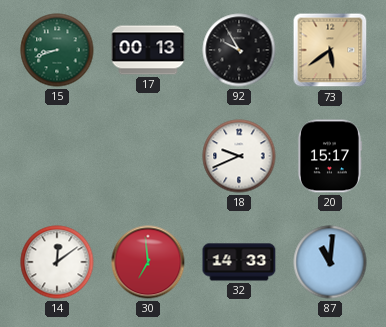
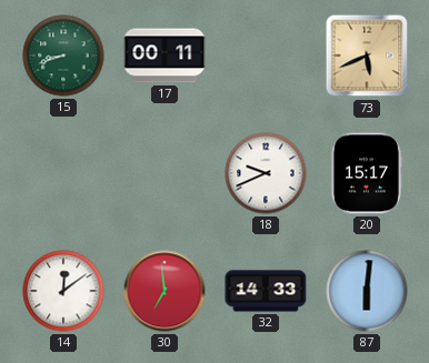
17: 00:13 -> 00:11
92: 9:55 -> none
73: 5:39 -> 5:41
87: 11:01 -> 6:01
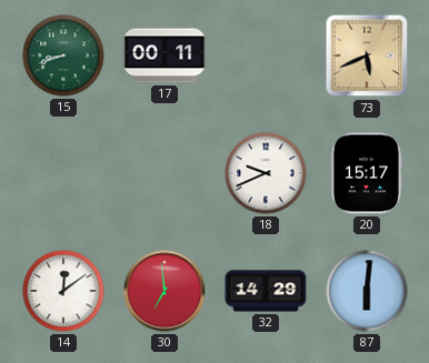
32: 14:33 -> 14:29
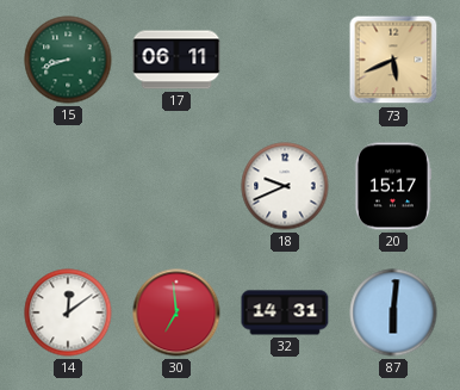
17: 00:11 -> 06:11
32: 14:29 -> 14:31
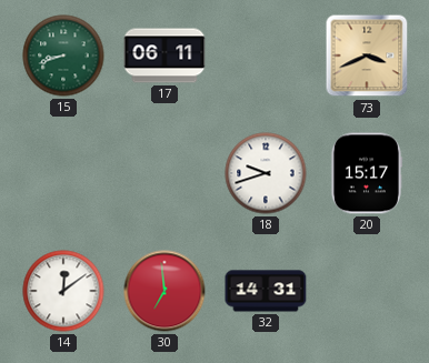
73: 5:41 -> 3:41
18: 9:41 -> 9:42
87: 6:01 -> none
